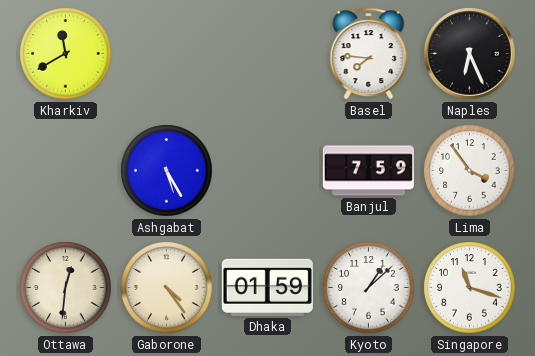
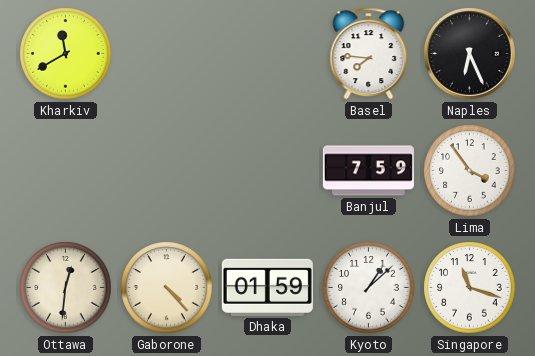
Ashgabat: 5:25 -> none
Gaborone: 4:24 -> 4:23
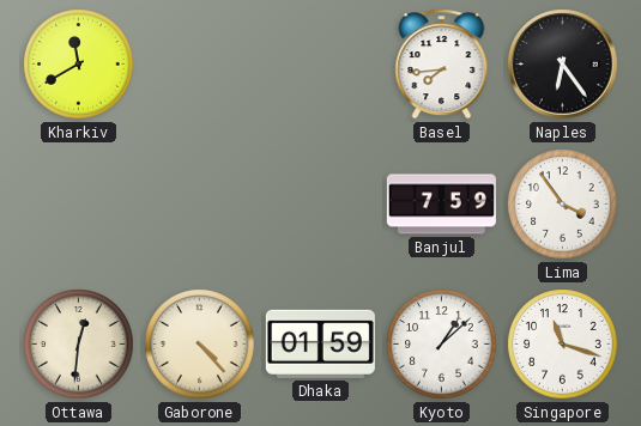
Basel: 7:46 -> 7:44
Naples: 6:26 -> 6:24
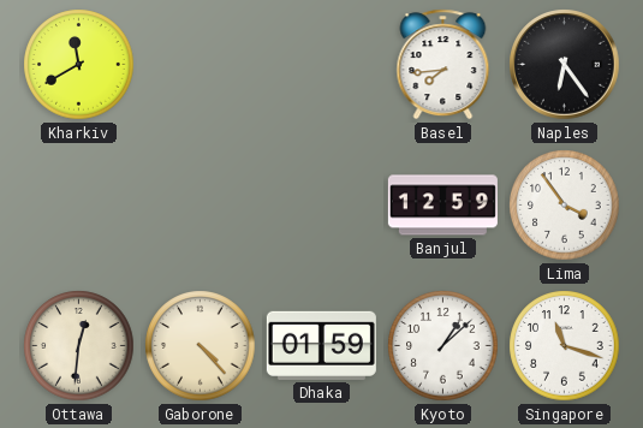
Banjul: 7:59 -> 12:59
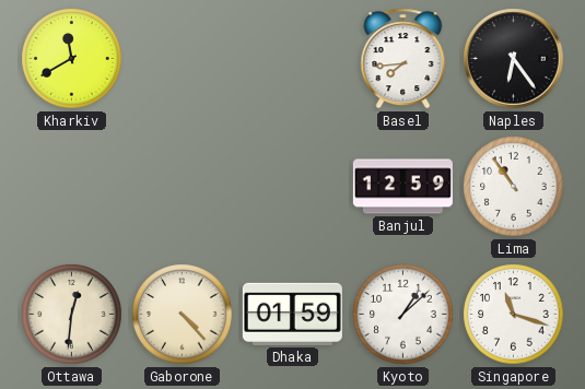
Lima: 3:54 -> 10:54
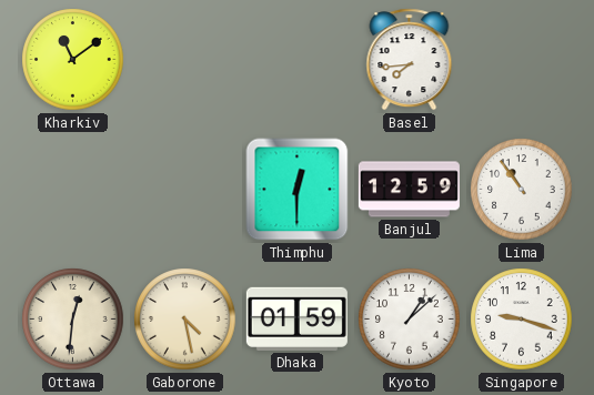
Kharkiv: 11:40 -> 11:09
Naples: 6:24 -> none
Thimphu: none -> 12:30
Gaborone: 4:23 -> 4:28
Singapore: 11:18 -> 9:18
